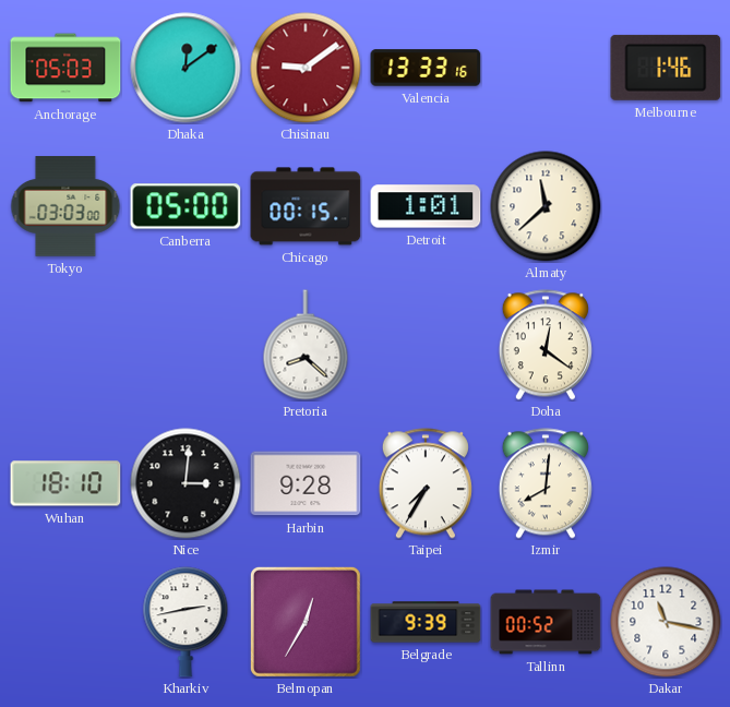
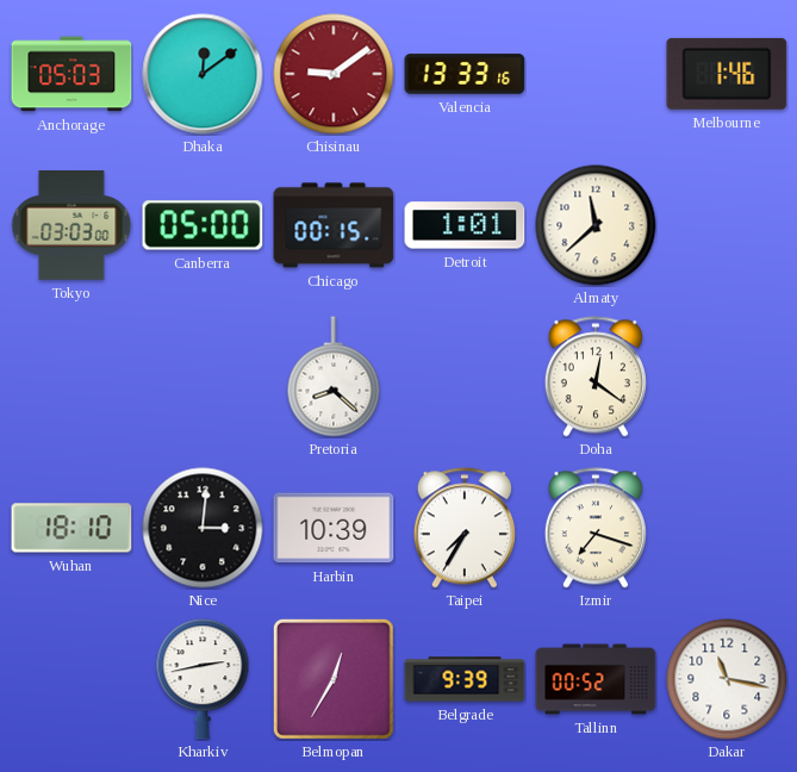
Harbin: 9:28 -> 10:39
Izmir: 8:01 -> 7:18
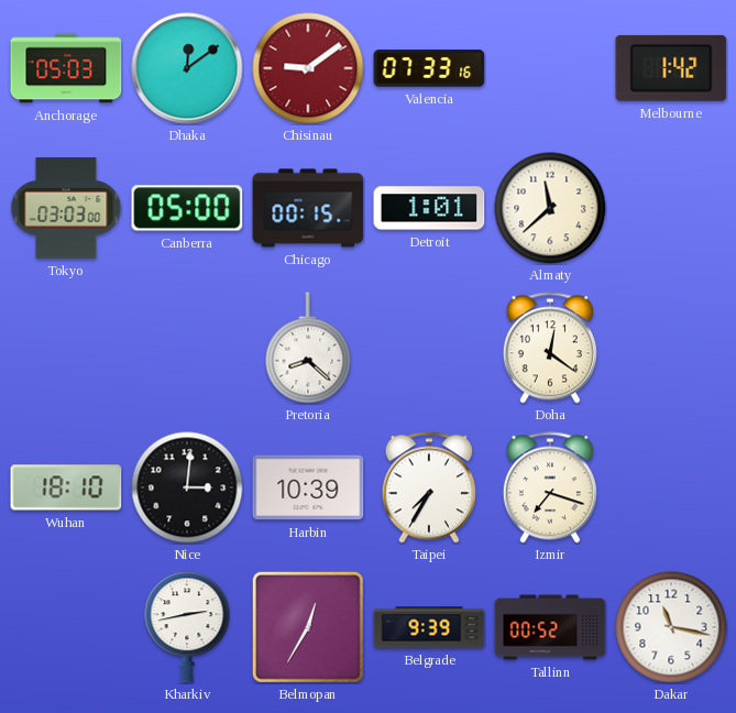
Valencia: 13:33 -> 07:33
Melbourne: 1:46 -> 1:42
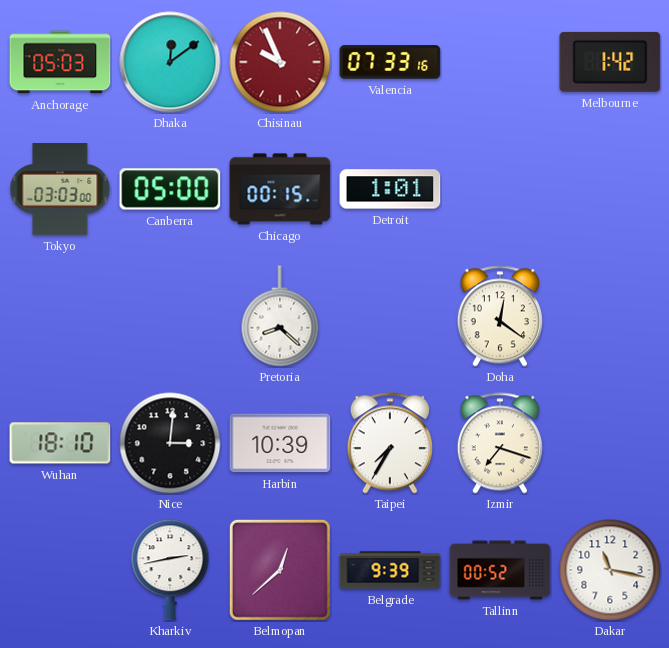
Chisinau: 9:09 -> 9:56
Almaty: 11:38 -> none
Belmopan: 12:35 -> 12:38
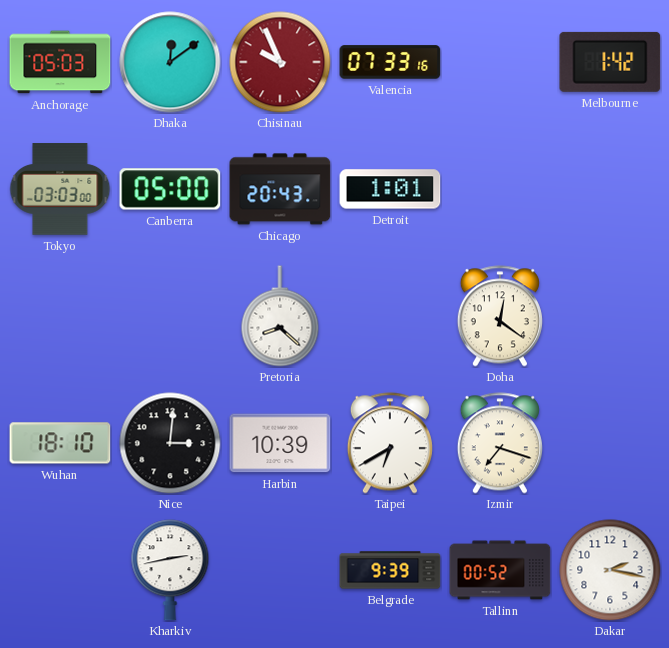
Chicago: 00:15 -> 20:43
Taipei: 7:35 -> 6:40
Belmopan: 12:38 -> none
Dakar: 11:17 -> 2:17
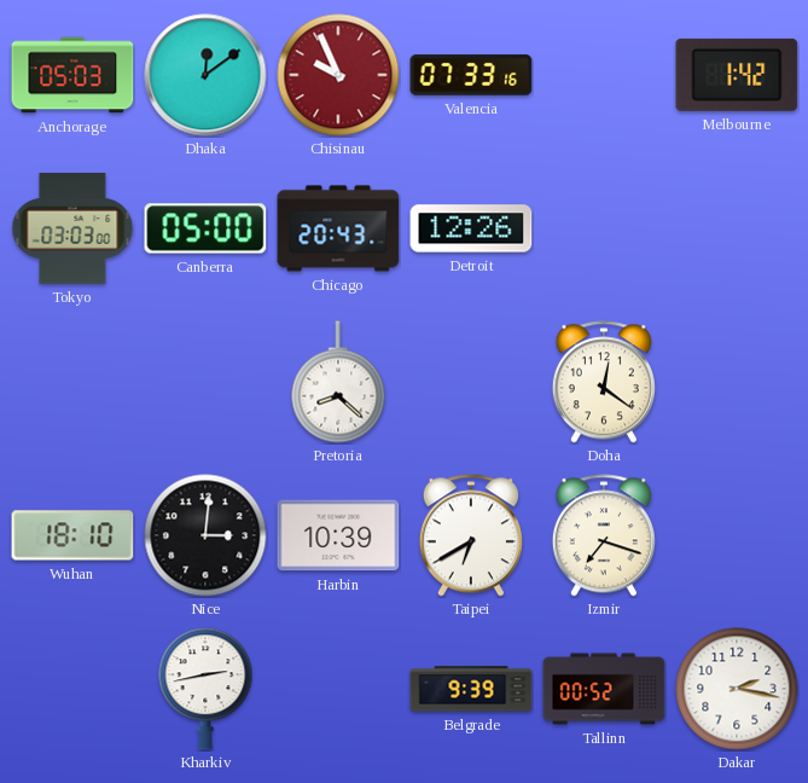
Detroit: 1:01 -> 12:26
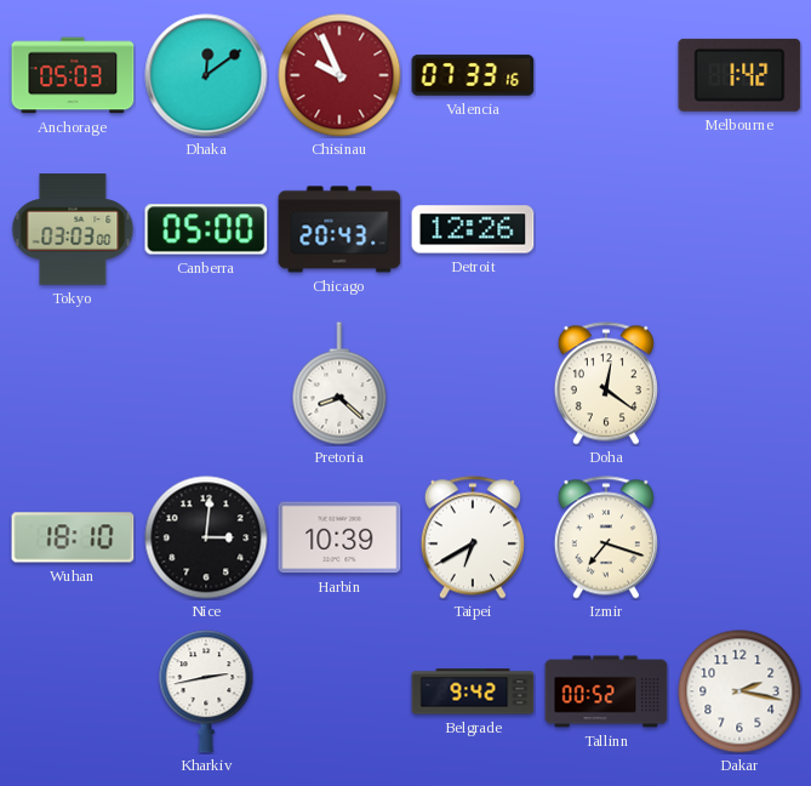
Belgrade: 9:39 -> 9:42
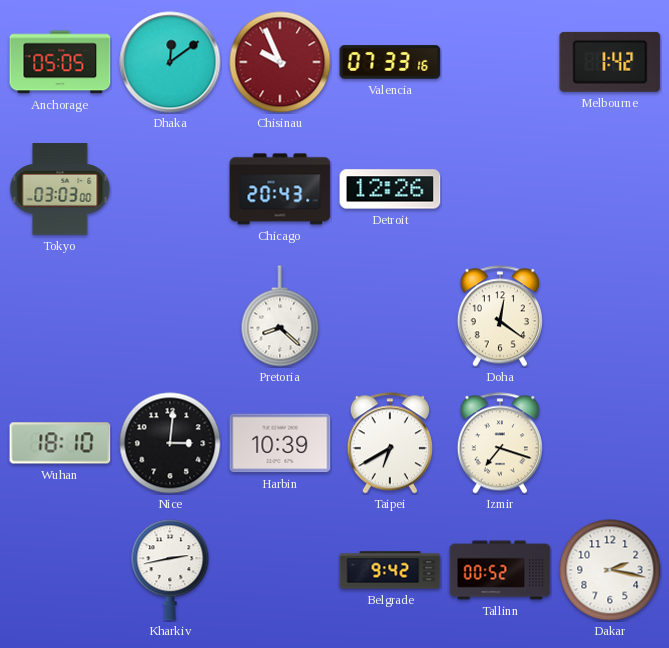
Anchorage: 05:03 -> 05:05
Canberra: 05:00 -> none
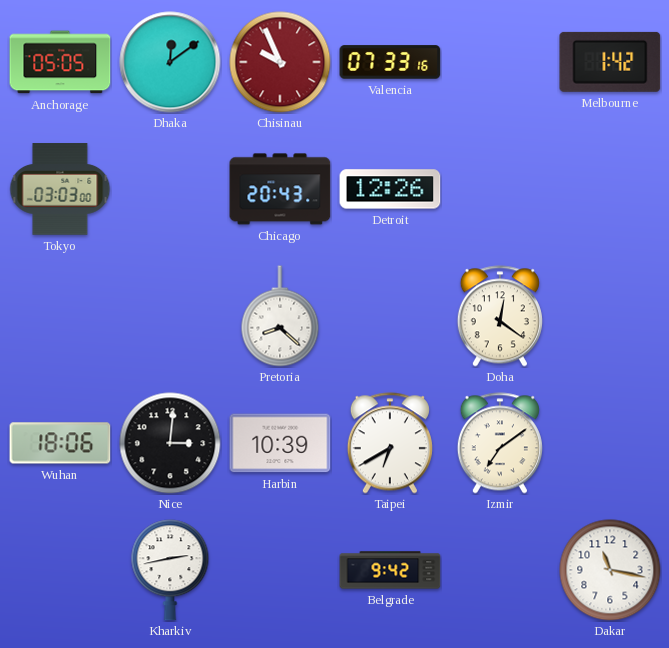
Wuhan: 18:10 -> 18:06
Izmir: 7:18 -> 7:09
Tallinn: 00:52 -> none
Dakar: 2:17 -> 11:17
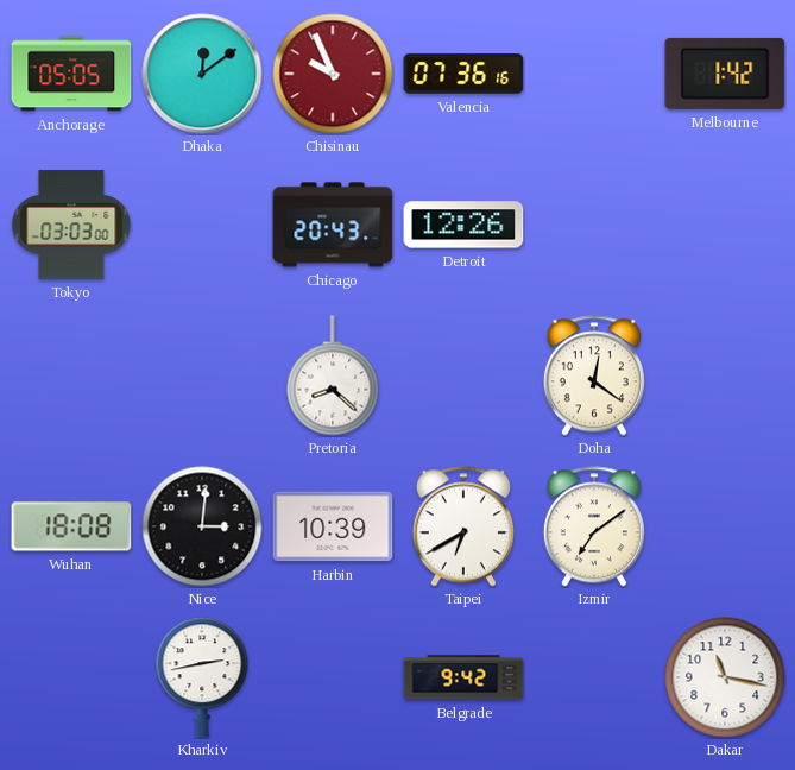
Valencia: 07:33 -> 07:36
Wuhan: 18:06 -> 18:08
